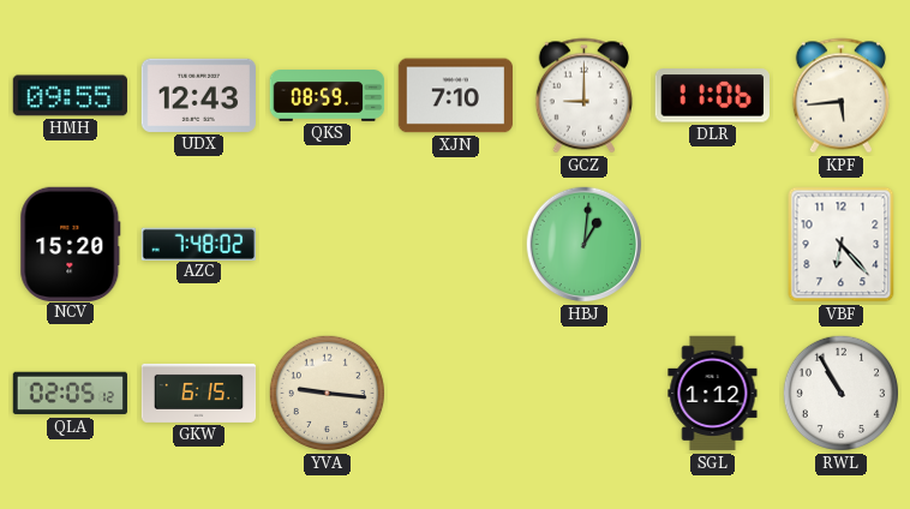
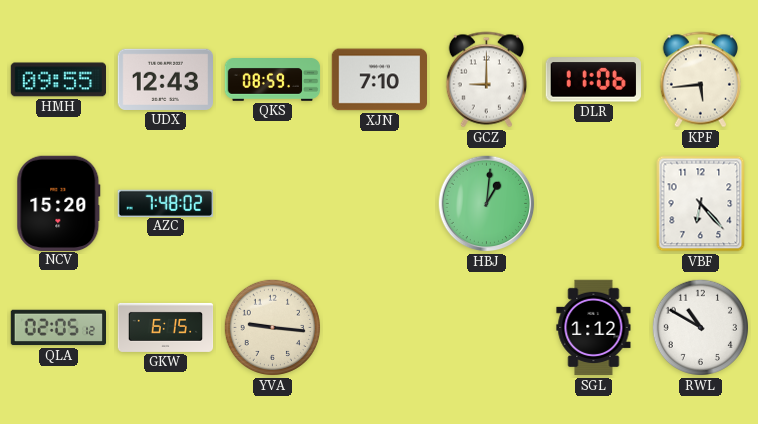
RWL: 10:55 -> 10:50
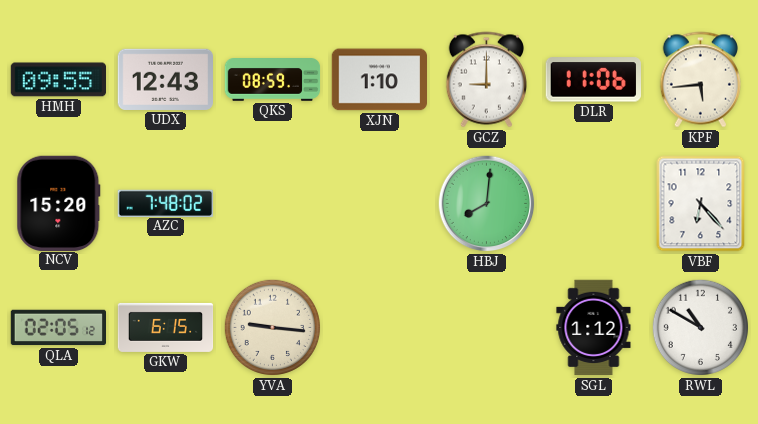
XJN: 7:10 -> 1:10
HBJ: 1:01 -> 8:01
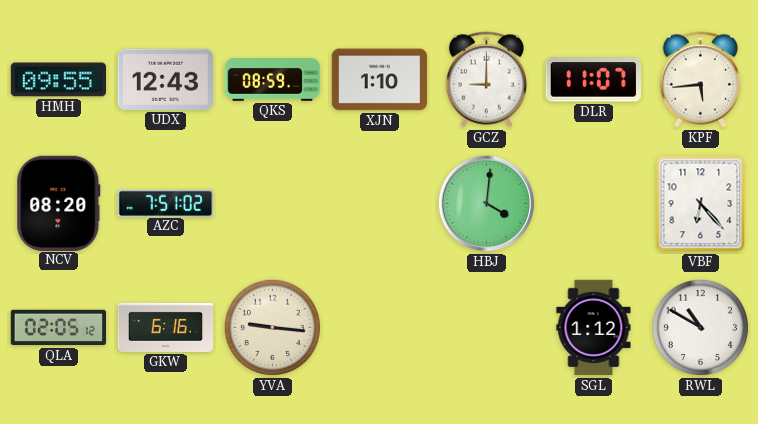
DLR: 11:06 -> 11:07
NCV: 15:20 -> 08:20
AZC: 7:48 -> 7:51
HBJ: 8:01 -> 4:01
GKW: 6:15 -> 6:16
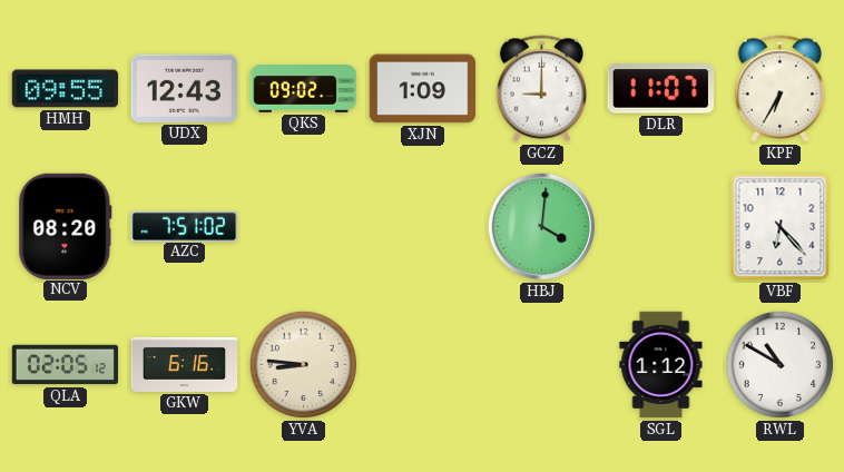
QKS: 08:59 -> 09:02
XJN: 1:10 -> 1:09
KPF: 5:44 -> 6:35
YVA: 9:16 -> 8:46
